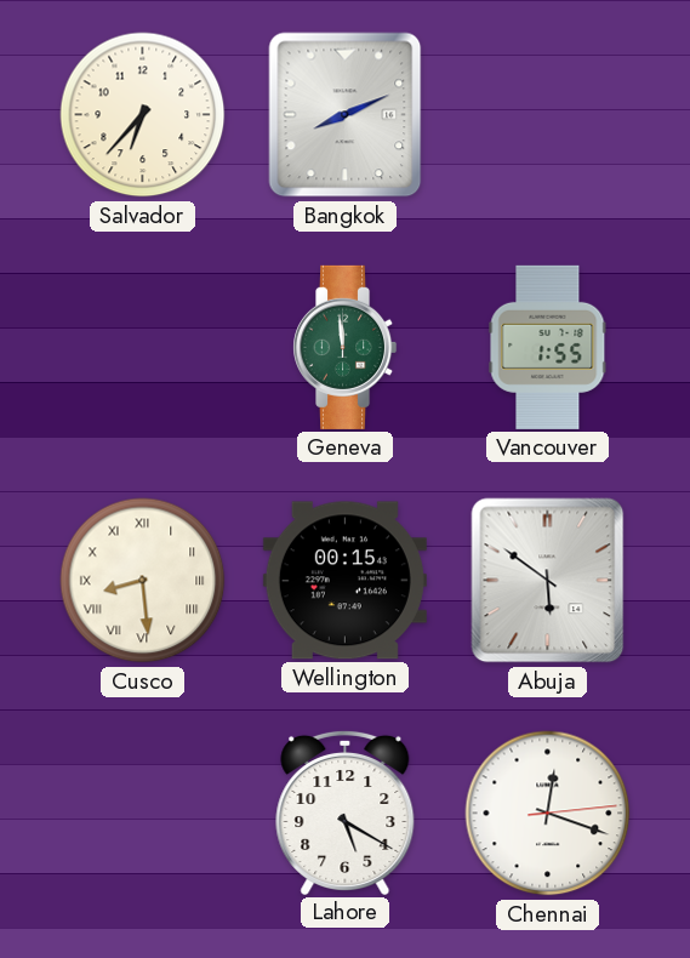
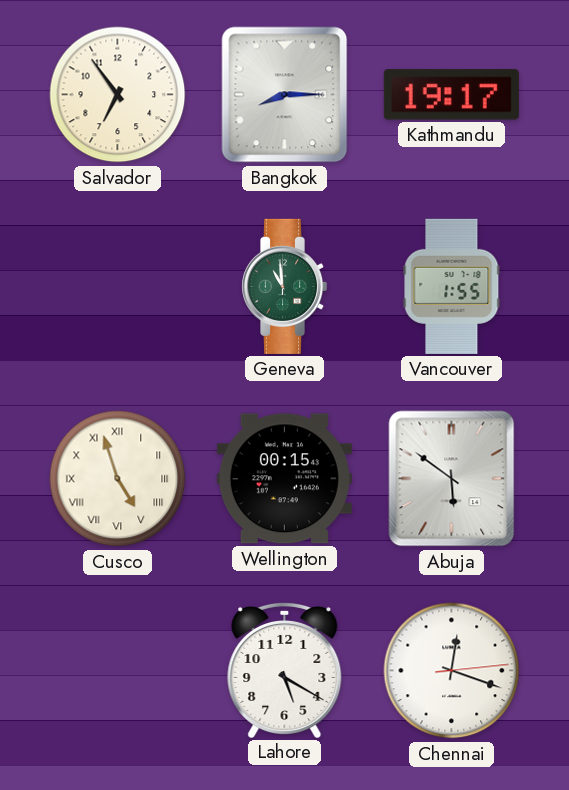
Salvador: 6:37 -> 6:54
Bangkok: 8:11 -> 8:15
Kathmandu: none -> 19:17
Geneva: 11:59 -> 10:59
Cusco: 8:29 -> 4:57
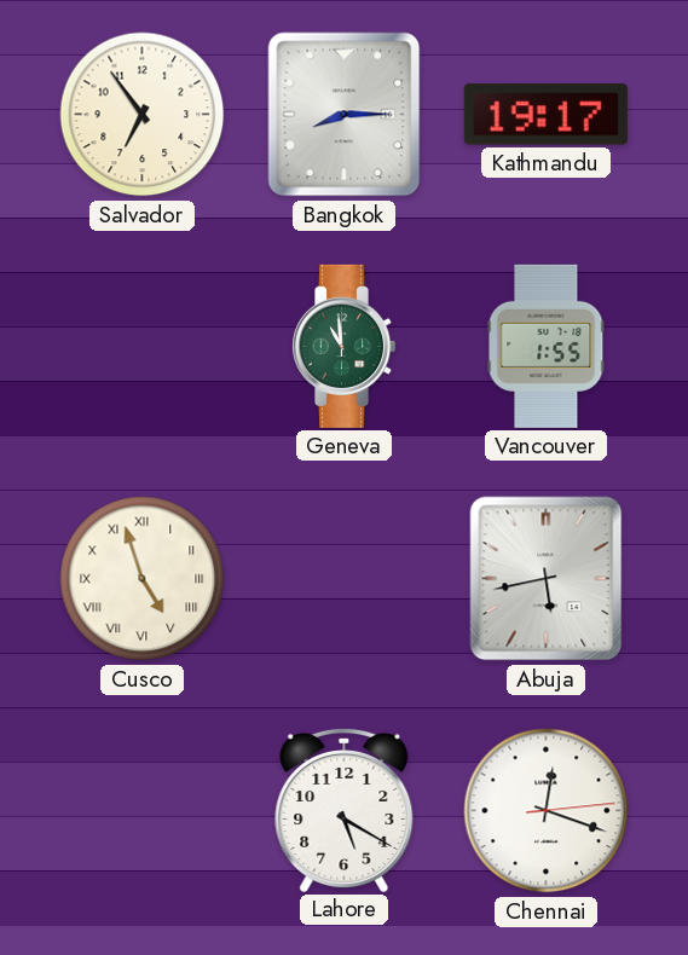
Wellington: 00:15 -> none
Abuja: 5:51 -> 5:43
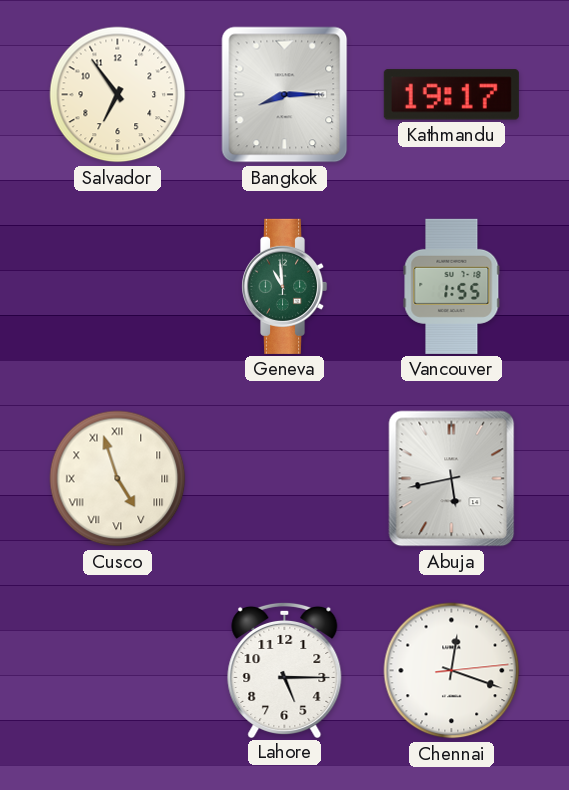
Lahore: 5:20 -> 5:15
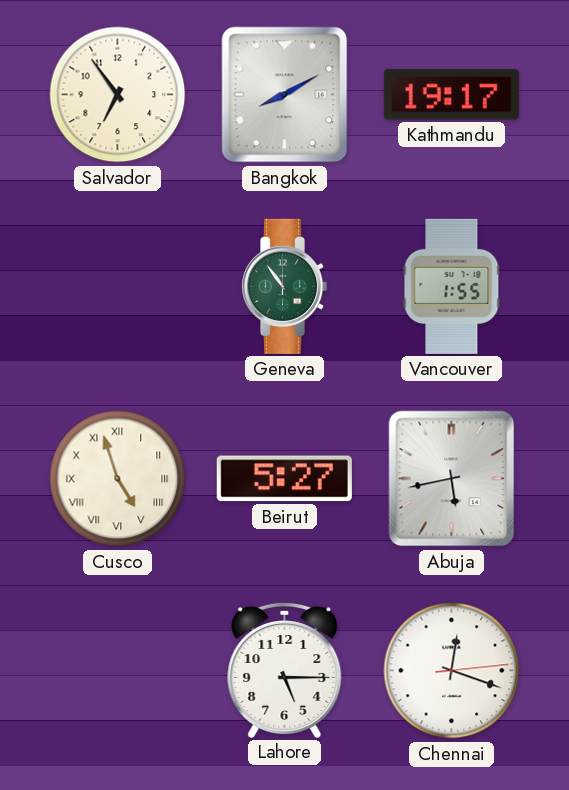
Bangkok: 8:15 -> 8:10
Geneva: 10:59 -> 10:54
Beirut: none -> 5:27
